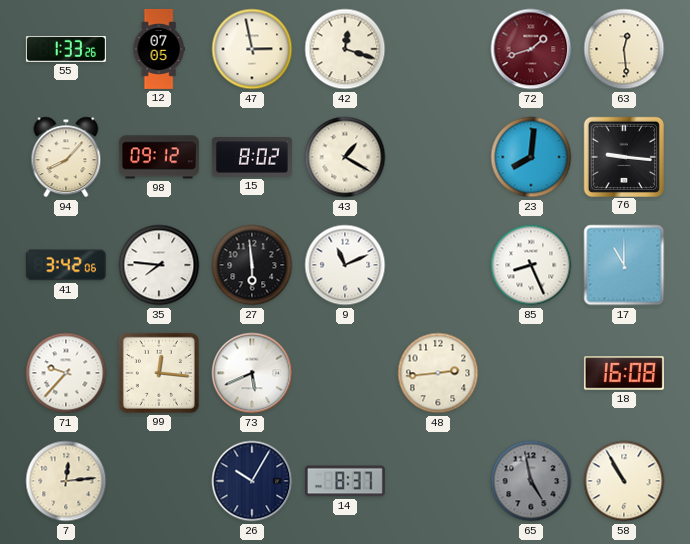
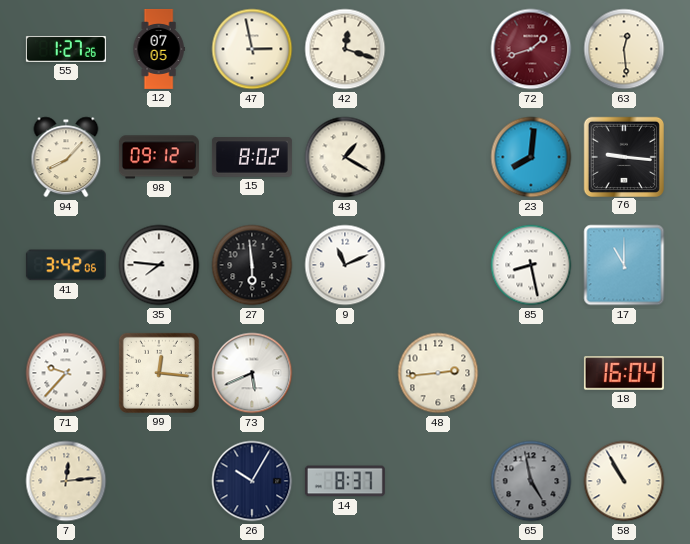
55: 1:33 -> 1:27
85: 8:26 -> 8:28
18: 16:08 -> 16:04
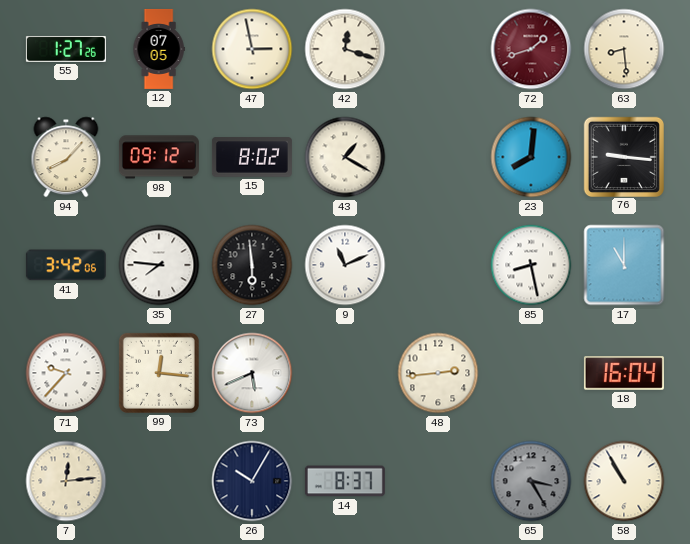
63: 12:29 -> 8:29
65: 4:58 -> 3:25
